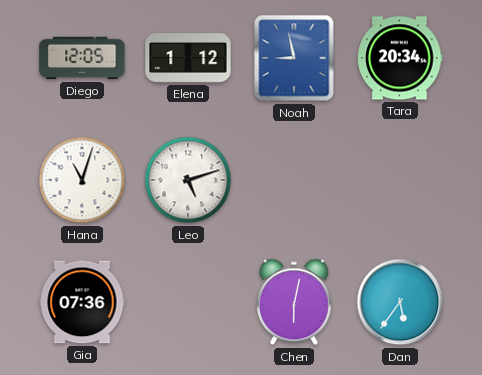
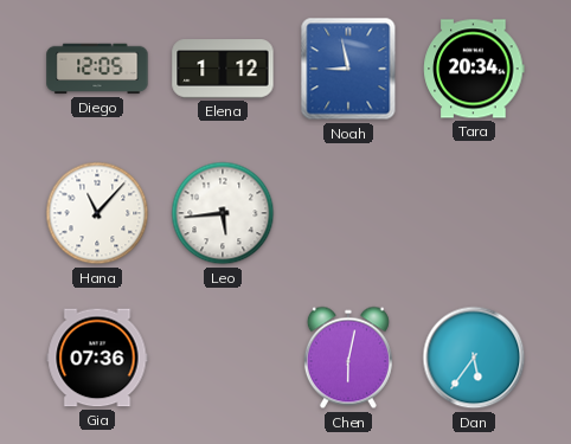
Hana: 11:03 -> 11:07
Leo: 5:12 -> 5:44
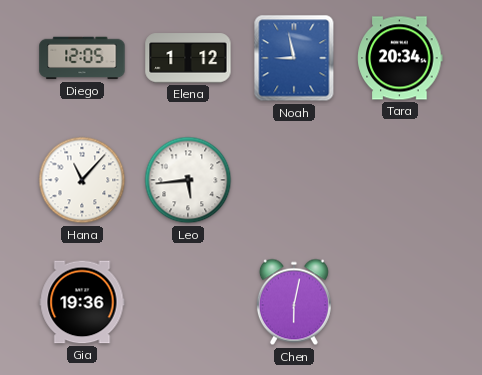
Gia: 07:36 -> 19:36
Dan: 5:36 -> none
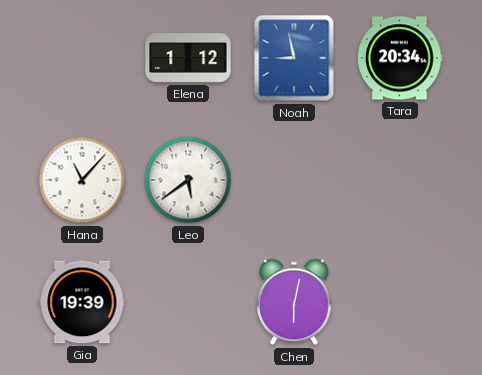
Diego: 12:05 -> none
Leo: 5:44 -> 5:39
Gia: 19:36 -> 19:39
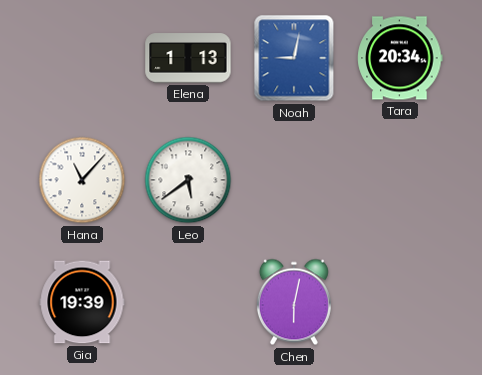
Elena: 1:12 -> 1:13
Noah: 8:58 -> 9:02
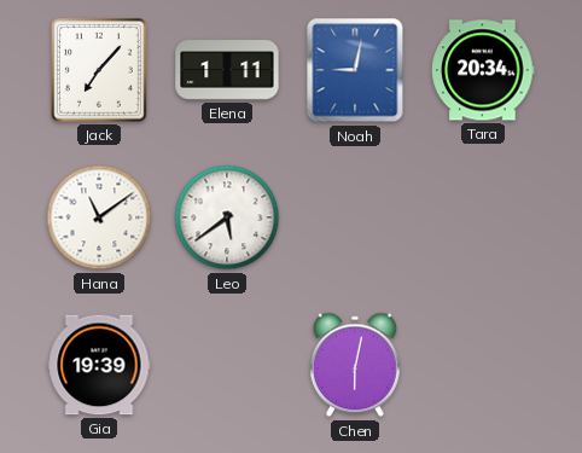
Jack: none -> 7:07
Elena: 1:13 -> 1:11
Hana: 11:07 -> 11:09
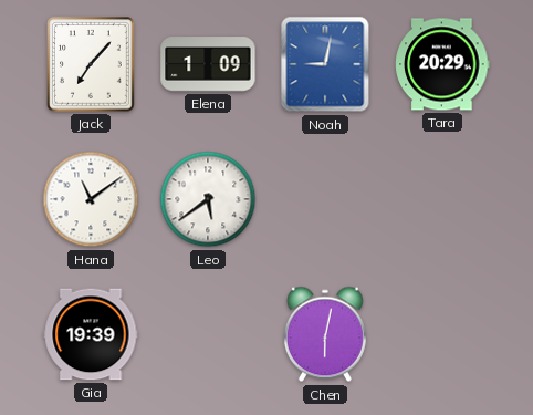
Elena: 1:11 -> 1:09
Tara: 20:34 -> 20:29
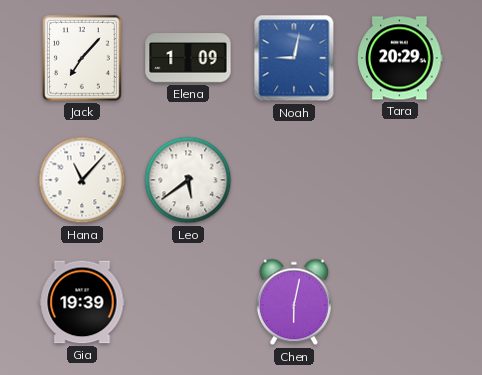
Hana: 11:09 -> 11:07
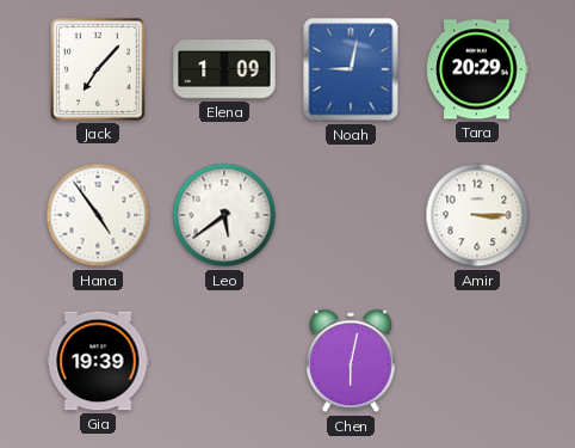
Hana: 11:07 -> 4:54
Amir: none -> 3:15
